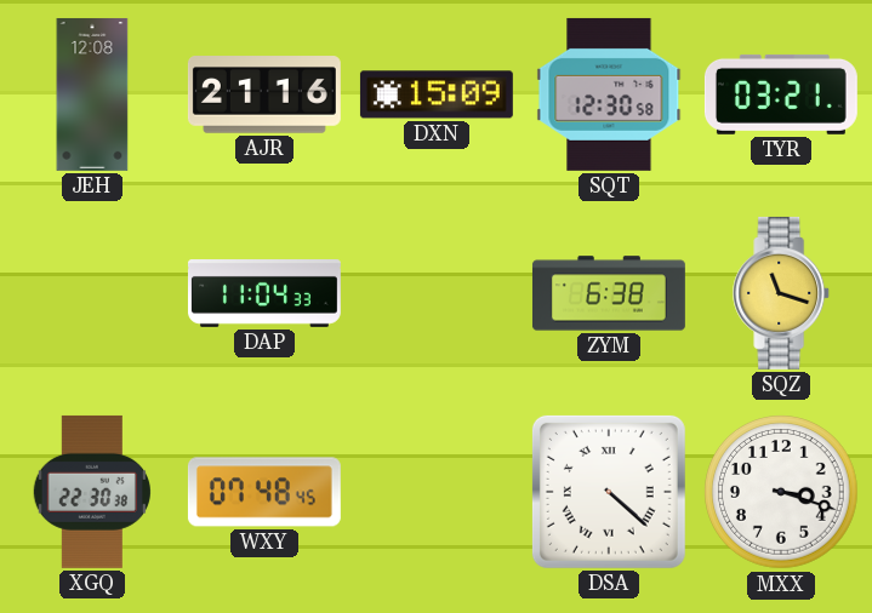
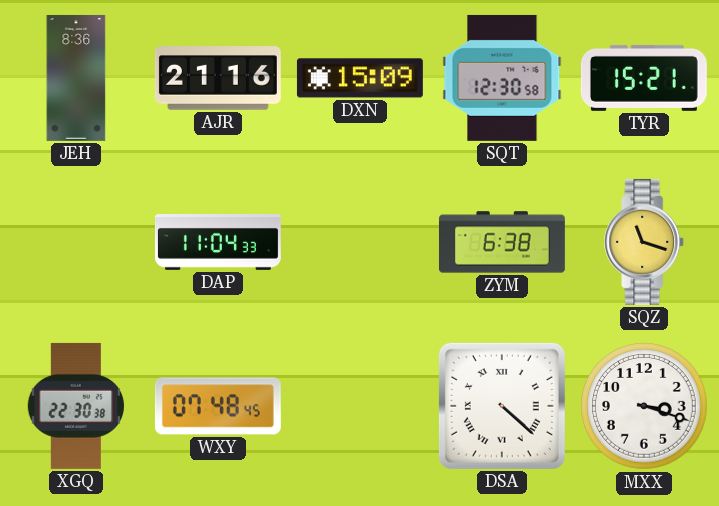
JEH: 12:08 -> 8:36
TYR: 03:21 -> 15:21
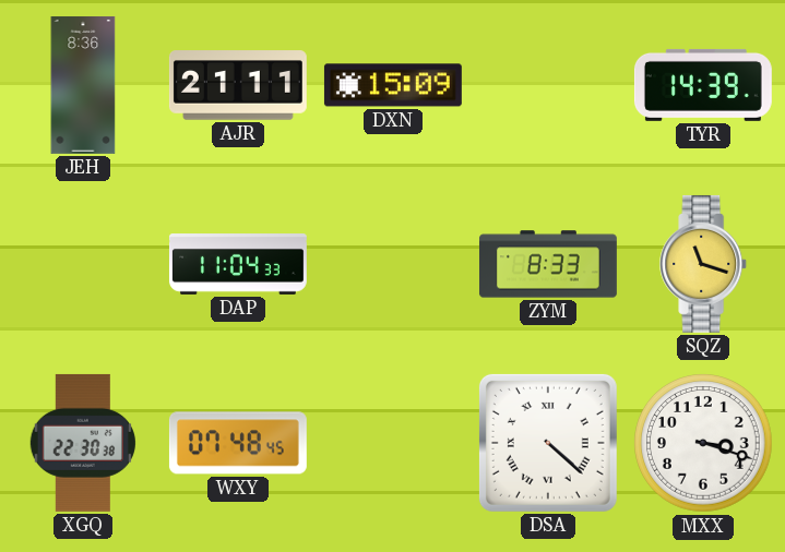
AJR: 21:16 -> 21:11
SQT: 12:30 -> none
TYR: 15:21 -> 14:39
ZYM: 6:38 -> 8:33
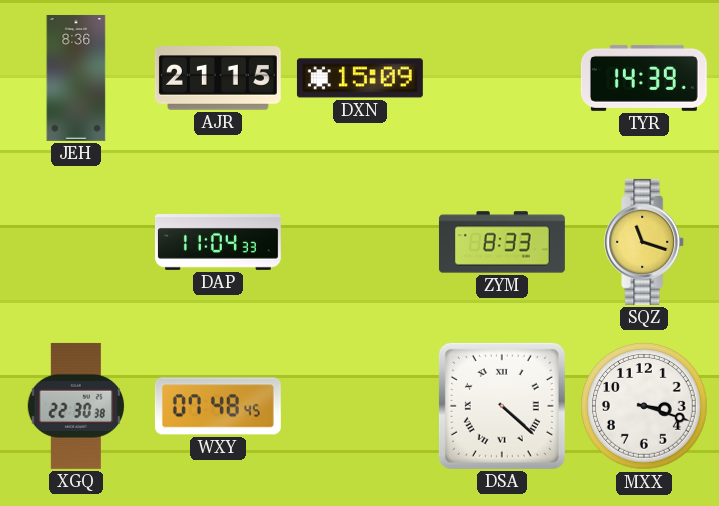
AJR: 21:11 -> 21:15
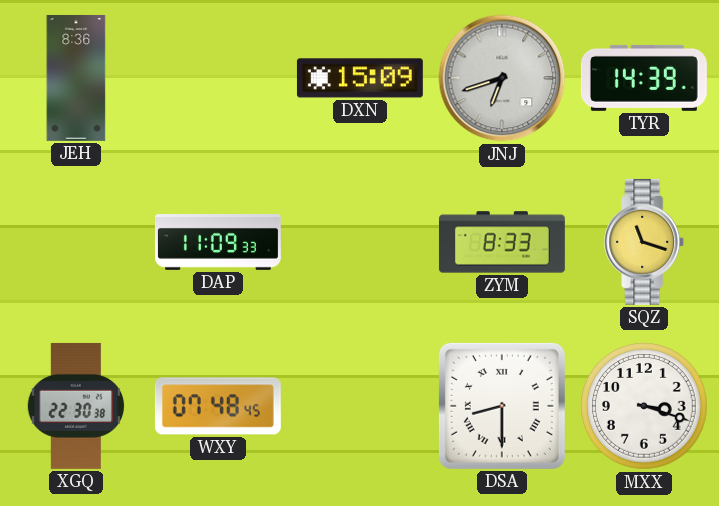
AJR: 21:15 -> none
JNJ: none -> 6:42
DAP: 11:04 -> 11:09
DSA: 4:22 -> 8:30
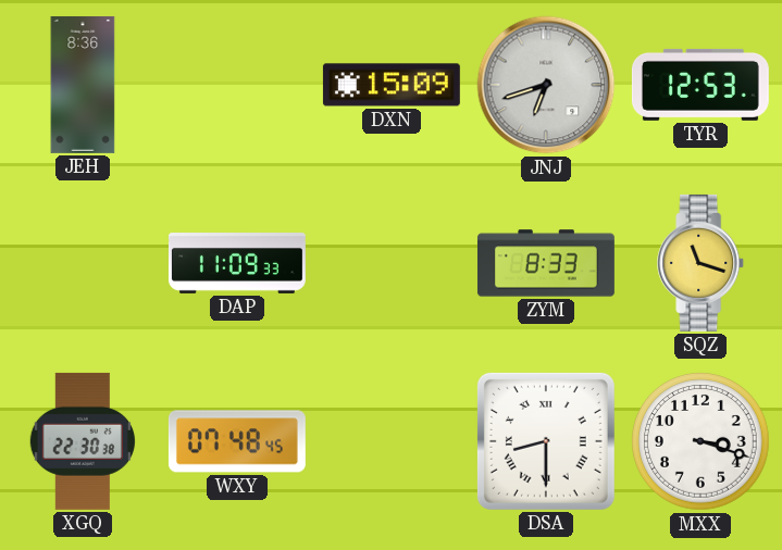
TYR: 14:39 -> 12:53
